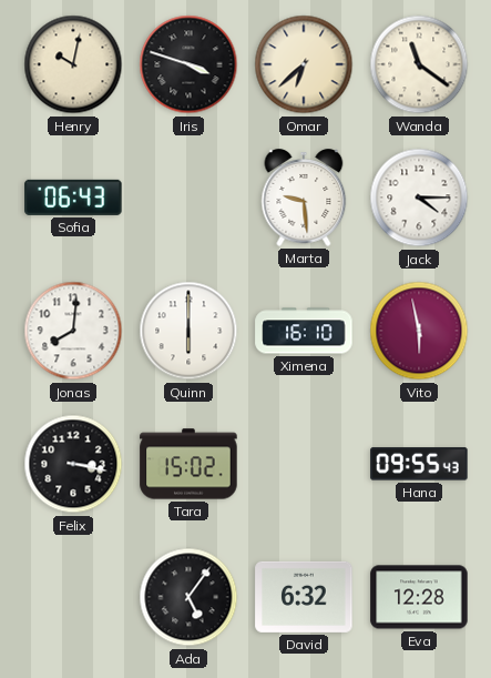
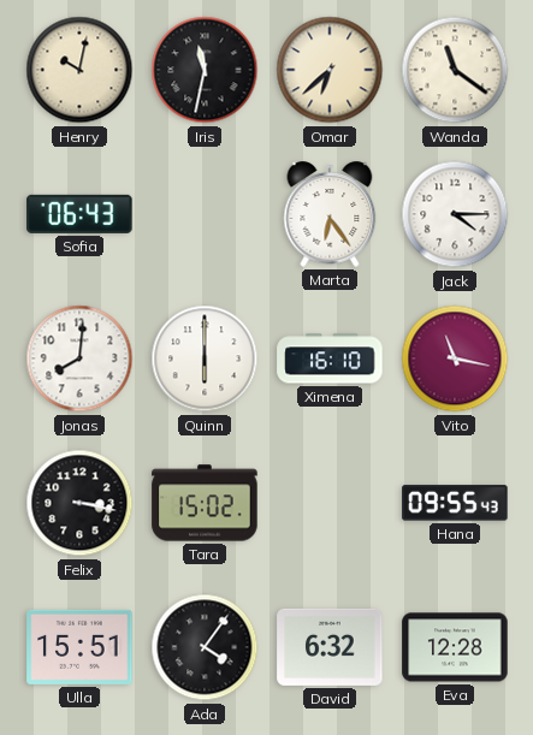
Iris: 3:48 -> 11:32
Marta: 9:29 -> 6:24
Vito: 5:58 -> 11:17
Ulla: none -> 15:51
Ada: 5:06 -> 4:06
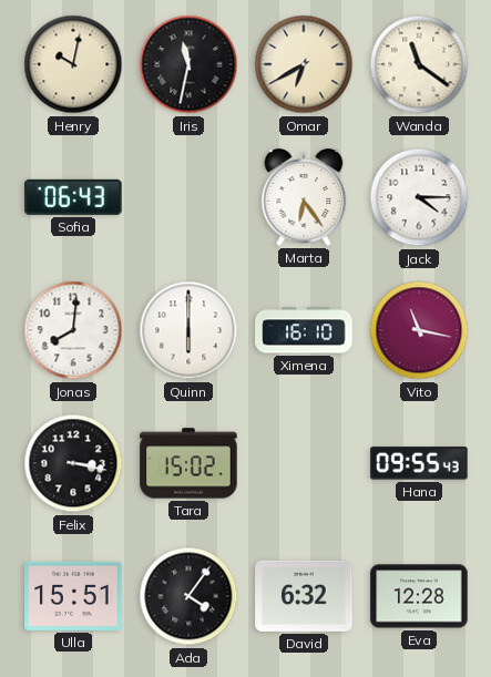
Omar: 6:38 -> 6:40
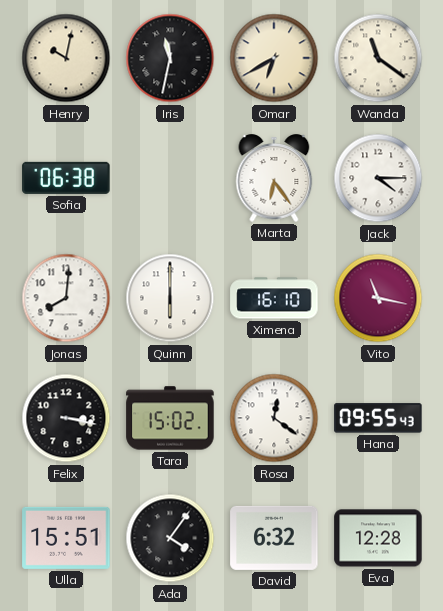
Sofia: 06:43 -> 06:38
Rosa: none -> 12:21
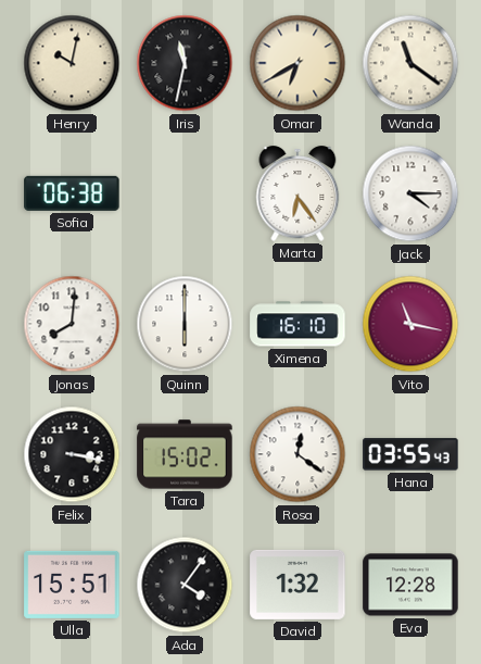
Hana: 09:55 -> 03:55
David: 6:32 -> 1:32
